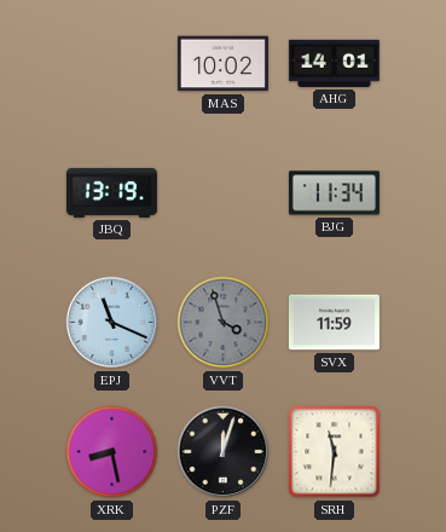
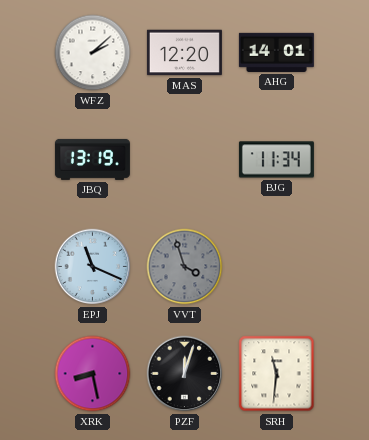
WFZ: none -> 2:08
MAS: 10:02 -> 12:20
SVX: 11:59 -> none
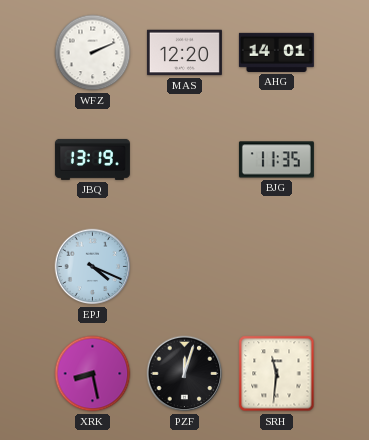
WFZ: 2:08 -> 2:11
BJG: 11:34 -> 11:35
EPJ: 11:19 -> 4:19
VVT: 3:57 -> none
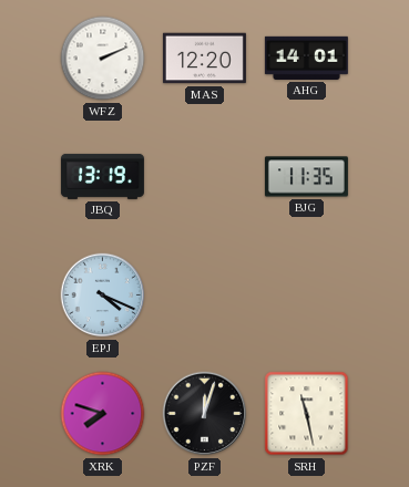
XRK: 8:28 -> 7:48
SRH: 11:31 -> 11:28
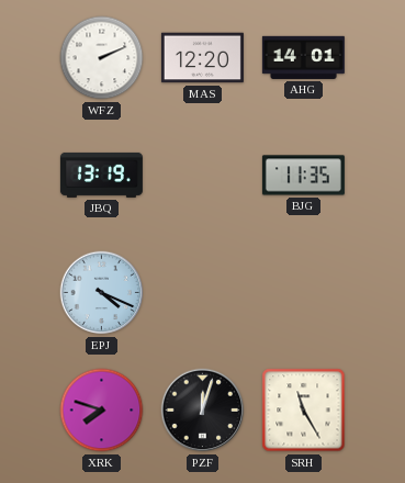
SRH: 11:28 -> 11:25
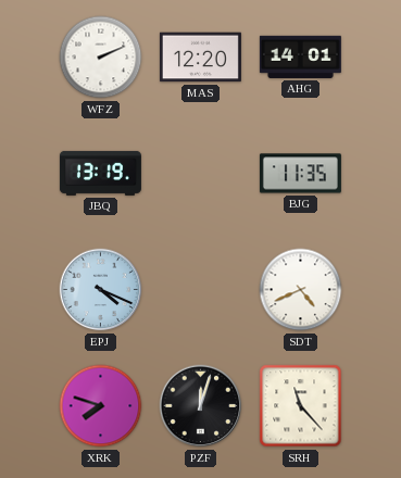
SDT: none -> 4:41
SRH: 11:25 -> 11:23
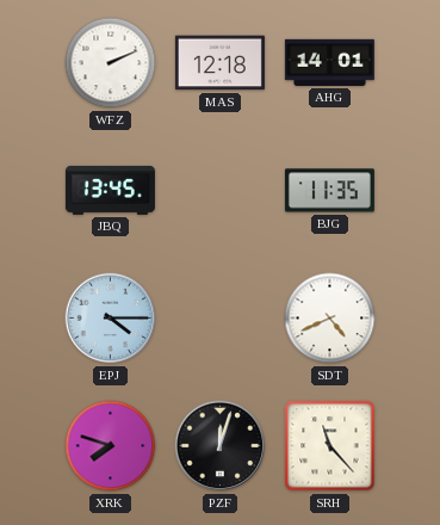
MAS: 12:20 -> 12:18
JBQ: 13:19 -> 13:45
EPJ: 4:19 -> 4:15
